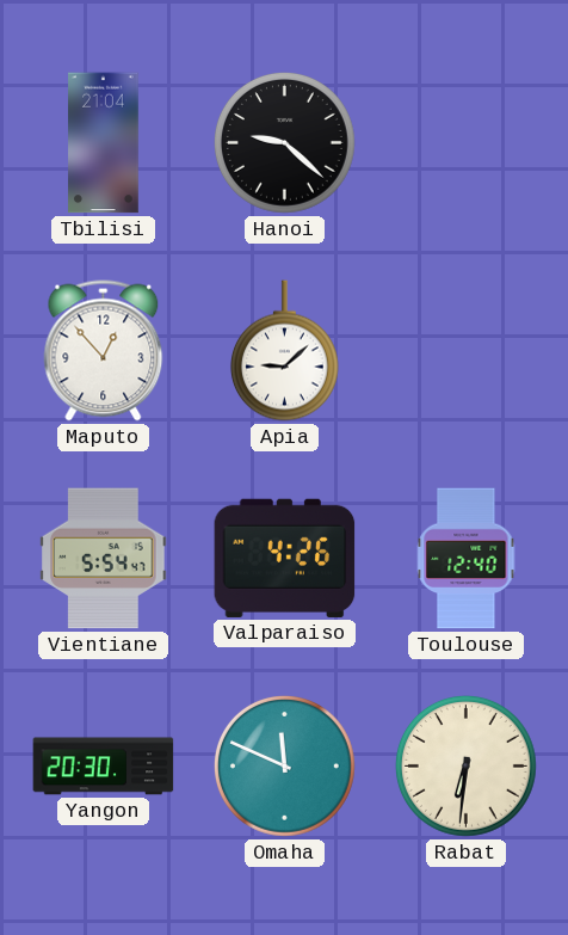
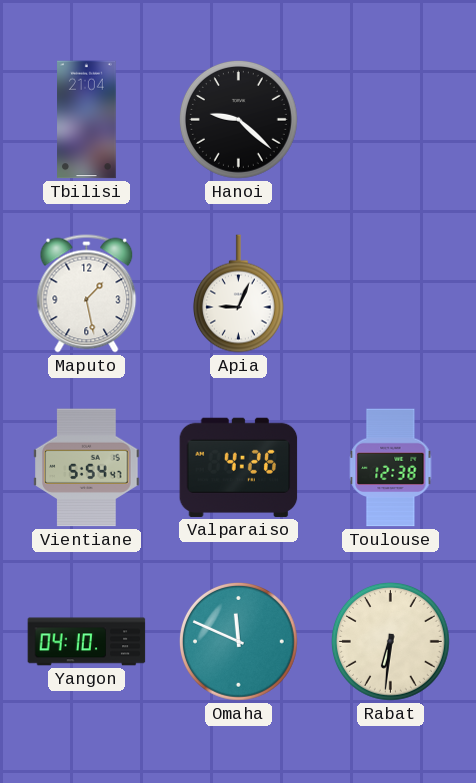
Maputo: 12:53 -> 1:28
Apia: 9:08 -> 9:04
Toulouse: 12:40 -> 12:38
Yangon: 20:30 -> 04:10
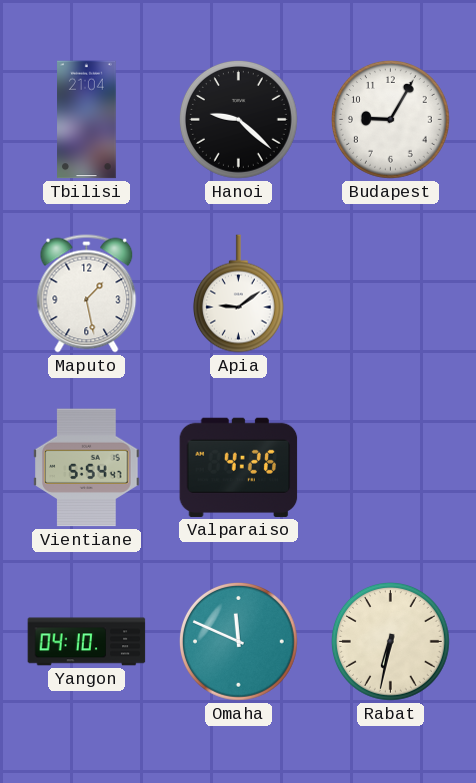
Budapest: none -> 9:05
Apia: 9:04 -> 9:09
Toulouse: 12:38 -> none
Rabat: 6:31 -> 6:32
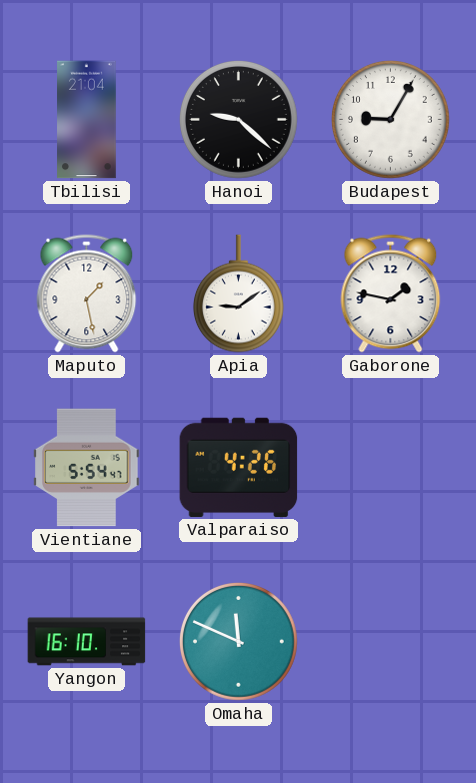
Gaborone: none -> 1:47
Yangon: 04:10 -> 16:10
Rabat: 6:32 -> none
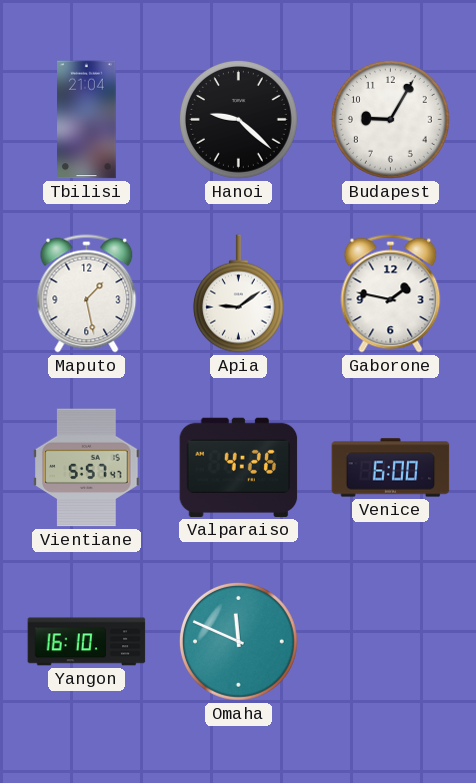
Vientiane: 5:54 -> 5:57
Venice: none -> 6:00
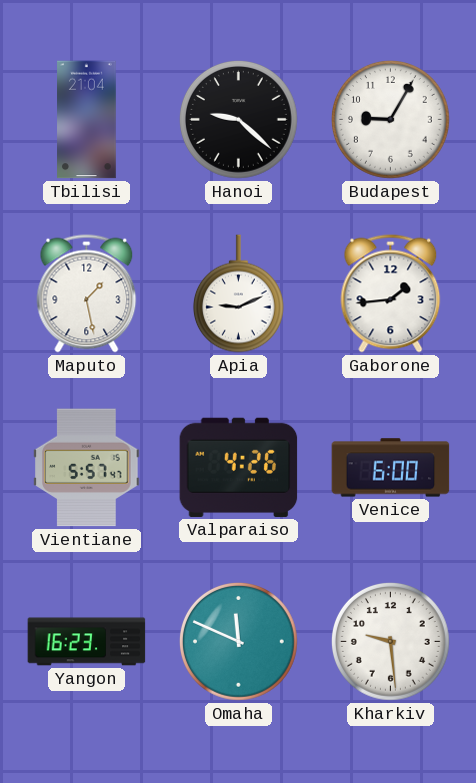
Apia: 9:09 -> 9:11
Gaborone: 1:47 -> 1:44
Yangon: 16:10 -> 16:23
Kharkiv: none -> 9:29
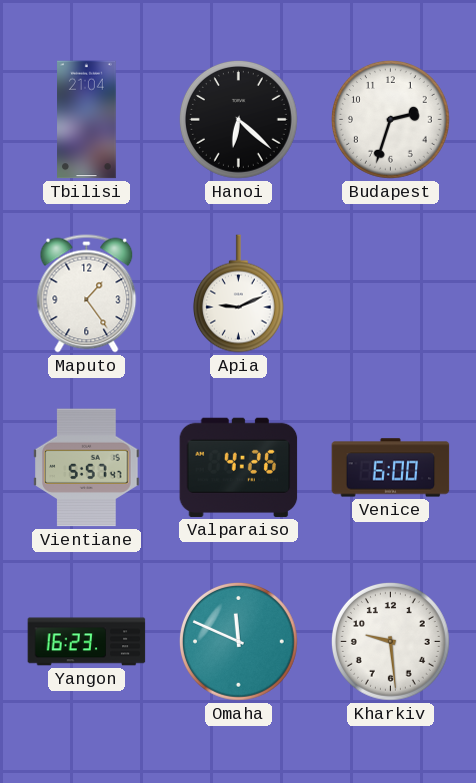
Hanoi: 9:22 -> 6:22
Budapest: 9:05 -> 2:33
Maputo: 1:28 -> 1:24
Gaborone: 1:44 -> none
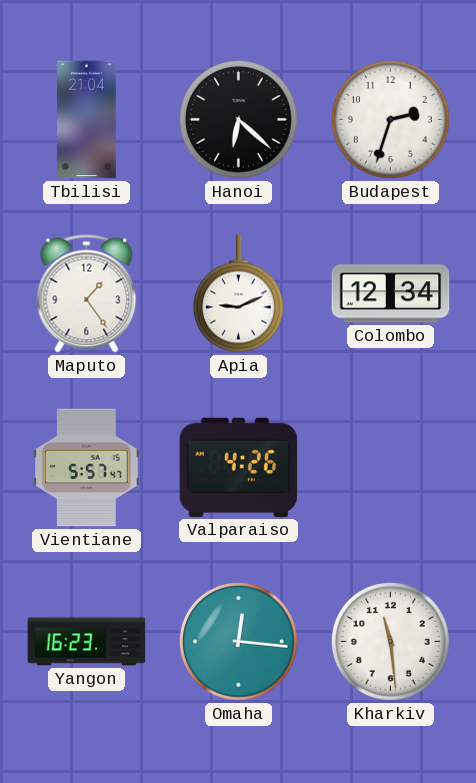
Colombo: none -> 12:34
Venice: 6:00 -> none
Omaha: 11:49 -> 12:16
Kharkiv: 9:29 -> 11:29
